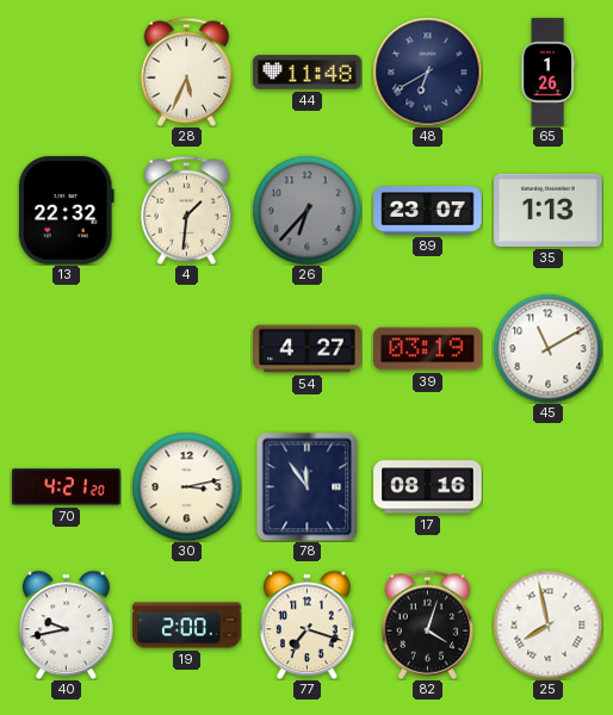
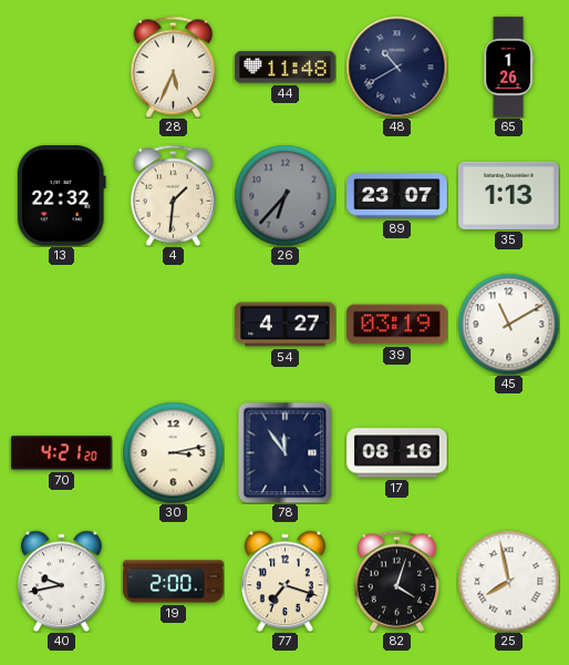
48: 6:40 -> 10:40
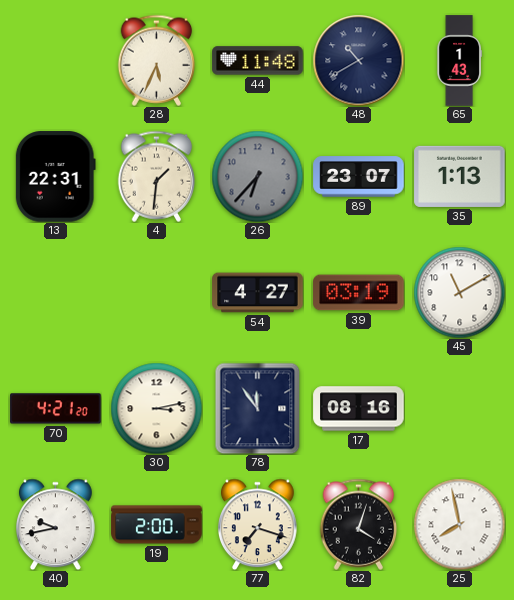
65: 1:26 -> 1:43
13: 22:32 -> 22:31
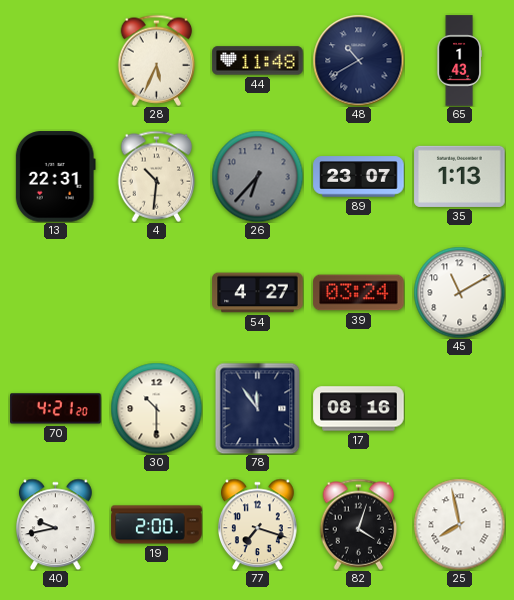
4: 1:31 -> 10:31
39: 03:19 -> 03:24
30: 3:13 -> 10:30
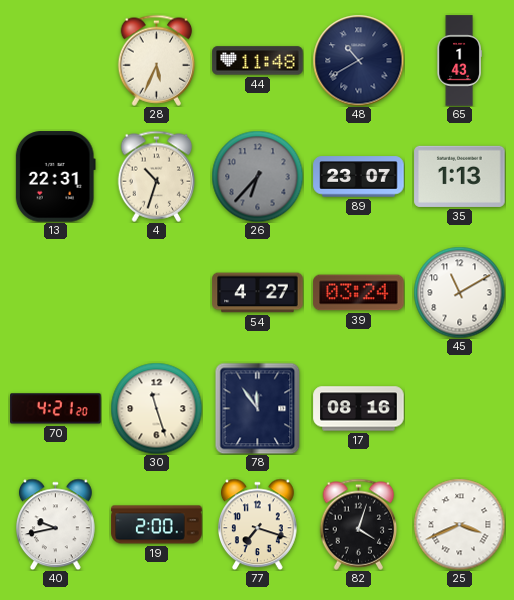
4: 10:31 -> 10:33
30: 10:30 -> 11:27
25: 7:58 -> 3:41
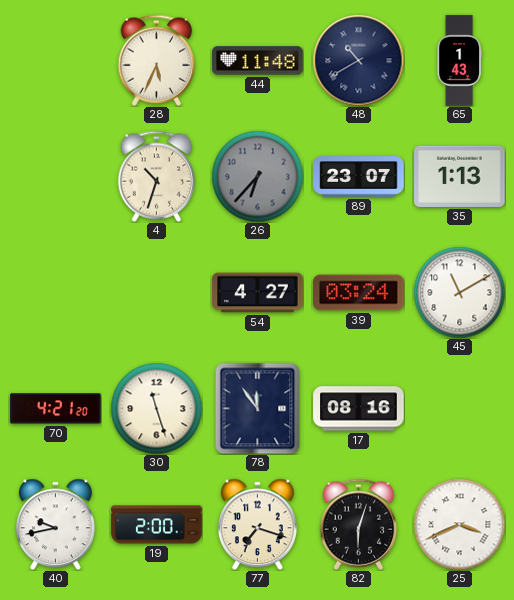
13: 22:31 -> none
82: 4:03 -> 6:03
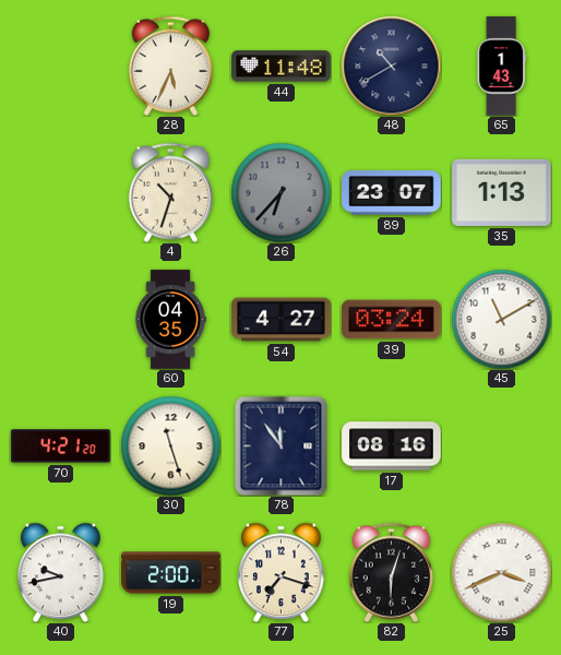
60: none -> 04:35
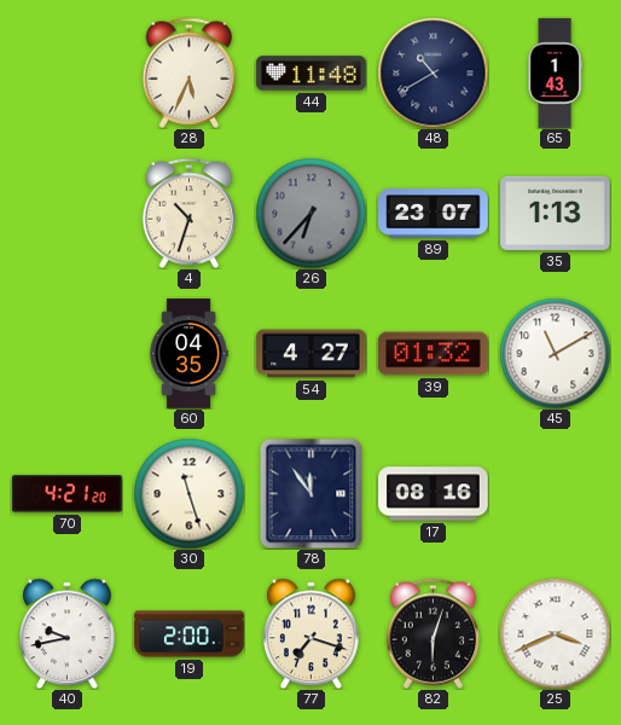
39: 03:24 -> 01:32
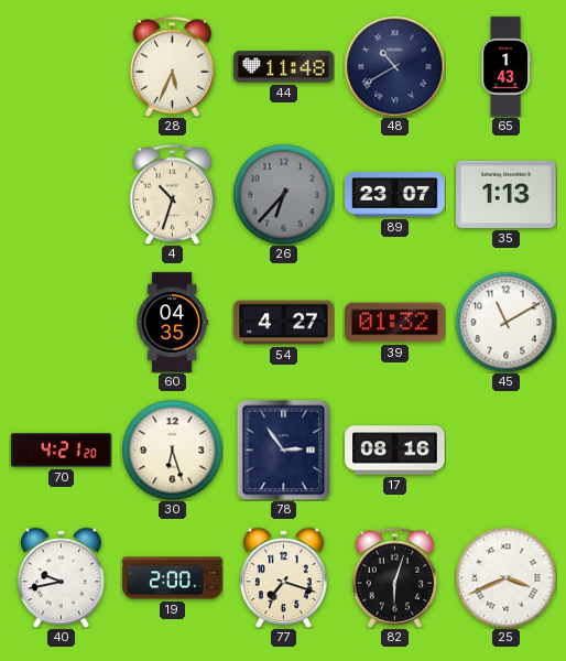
30: 11:27 -> 6:27
78: 11:54 -> 2:54
